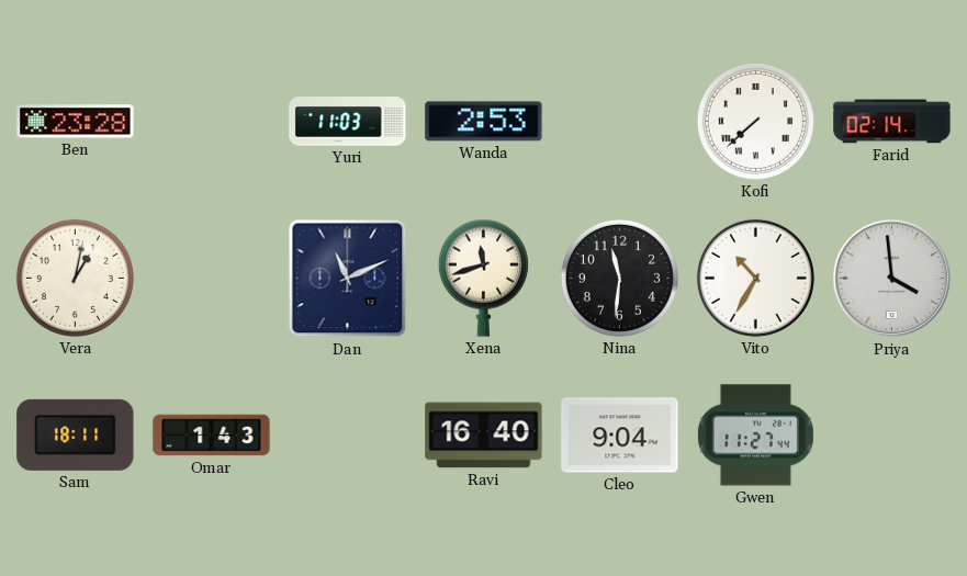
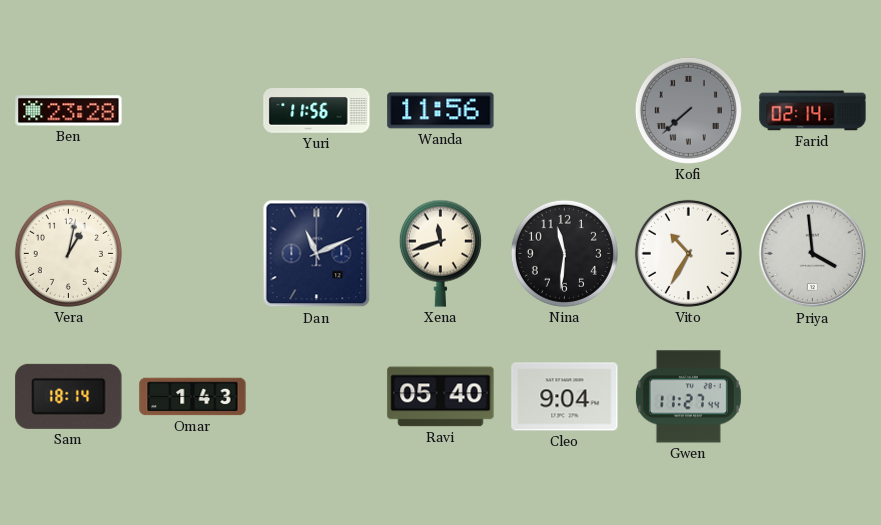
Yuri: 11:03 -> 11:56
Wanda: 2:53 -> 11:56
Kofi dial: white -> grey
Sam: 18:11 -> 18:14
Ravi: 16:40 -> 05:40
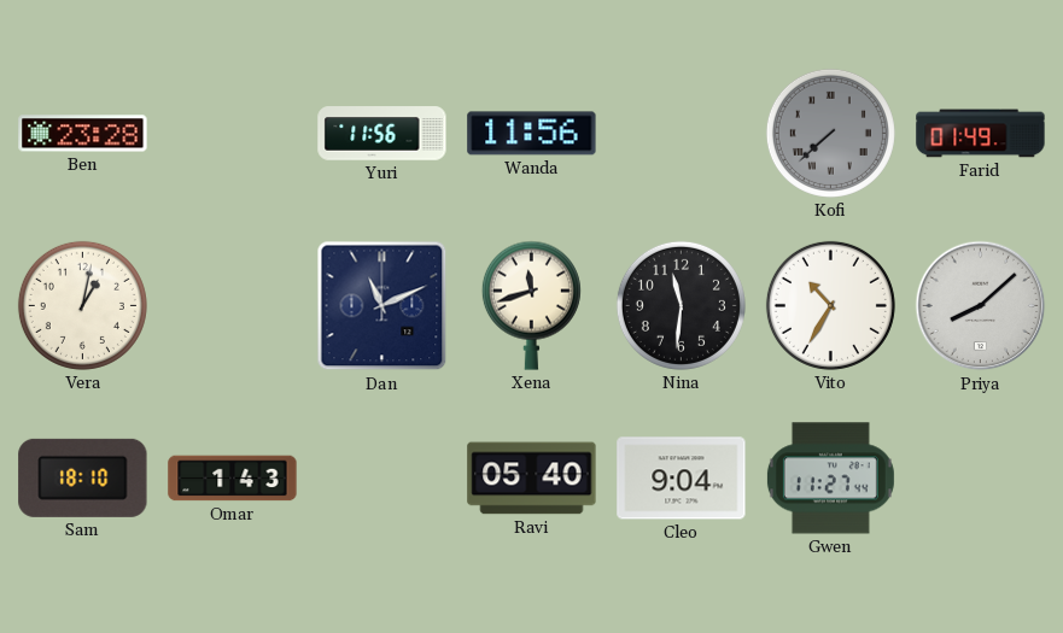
Farid: 02:14 -> 01:49
Priya: 3:59 -> 8:08
Sam: 18:14 -> 18:10
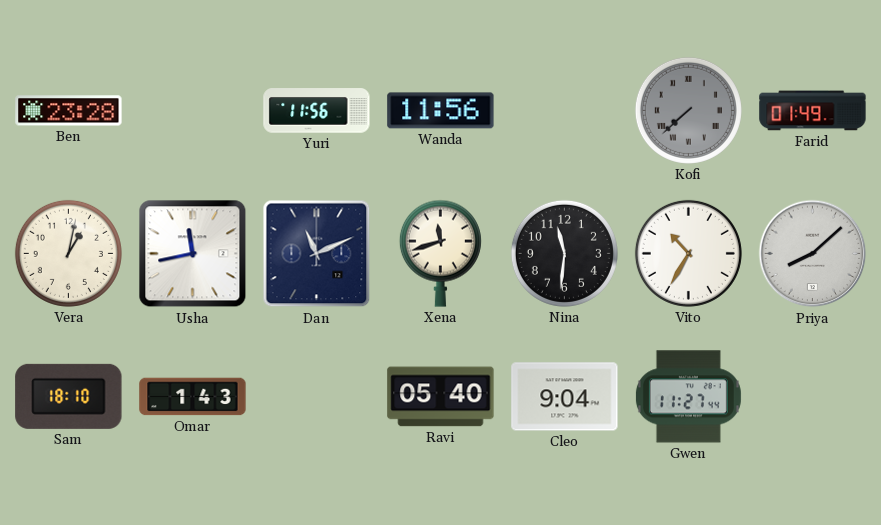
Usha: none -> 11:43
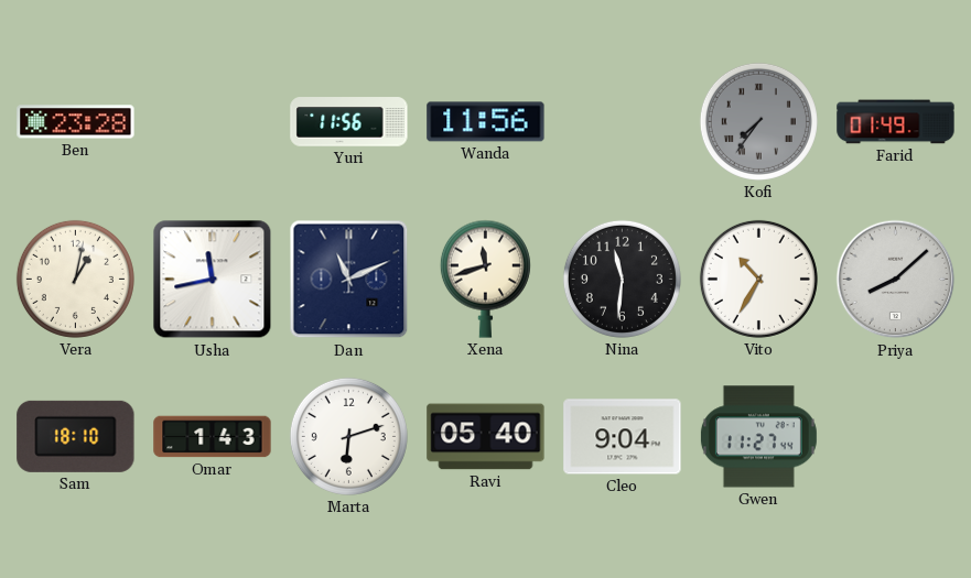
Kofi: 7:38 -> 7:36
Marta: none -> 6:12
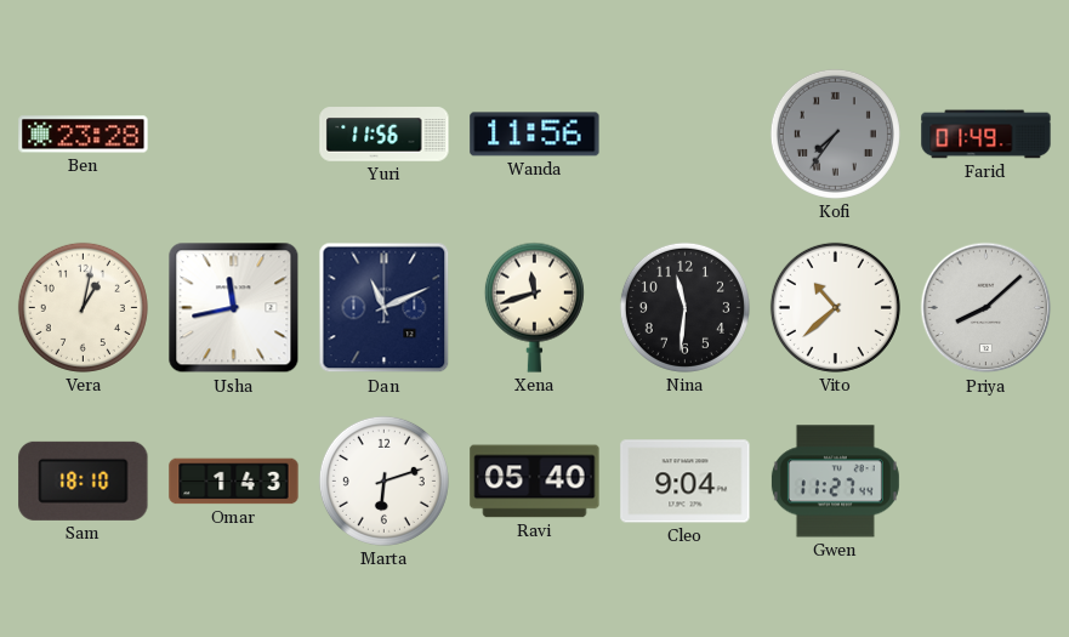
Vito: 10:35 -> 10:38
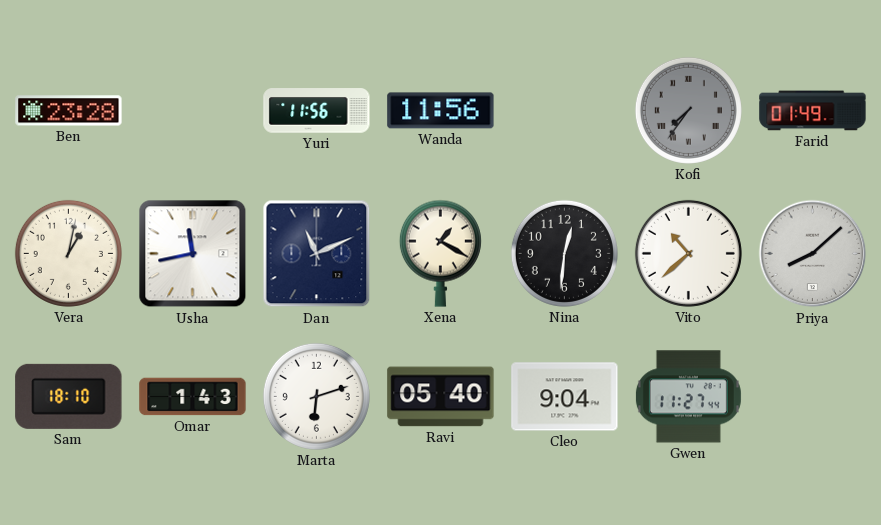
Xena: 11:42 -> 1:20
Nina: 11:31 -> 12:31
